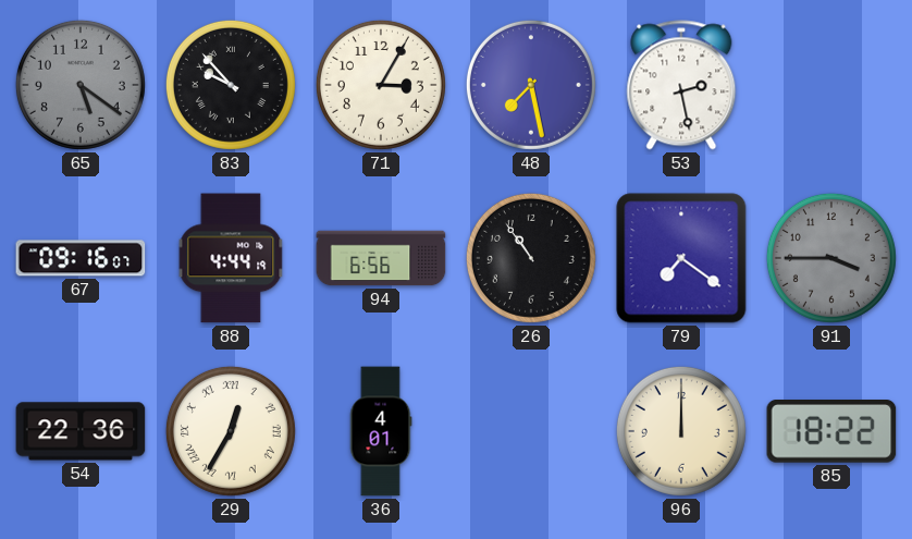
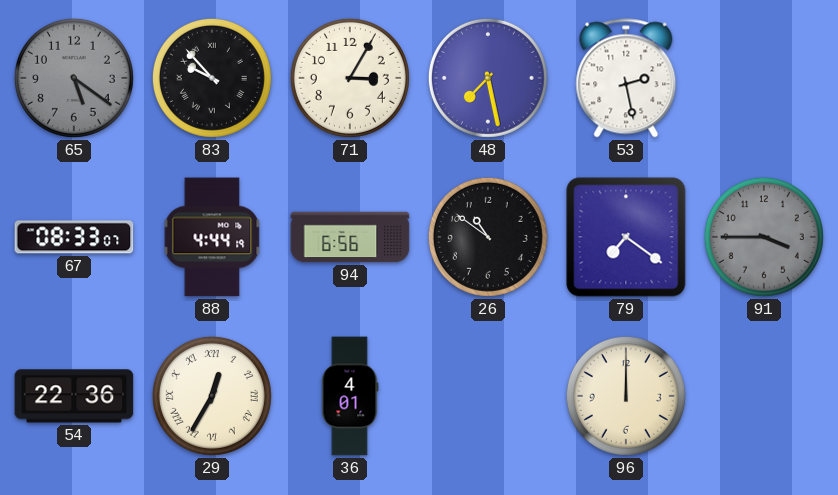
67: 09:16 -> 08:33
26: 10:54 -> 10:51
85: 18:22 -> none
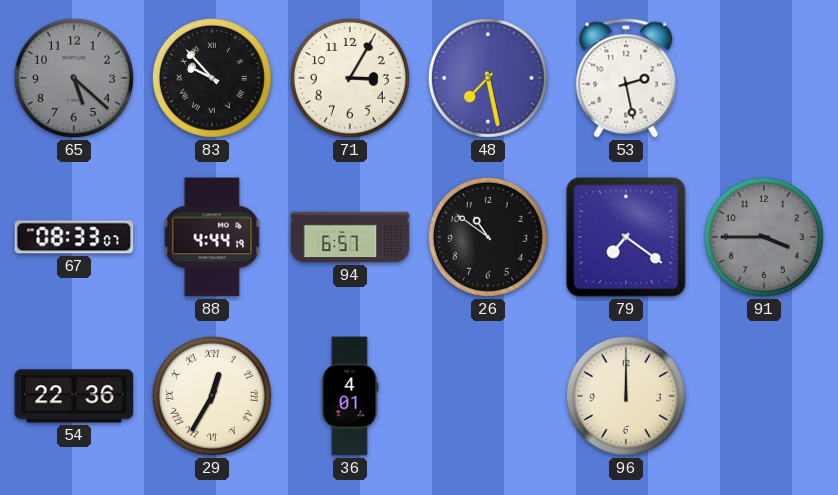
65: 5:21 -> 5:22
94: 6:56 -> 6:57
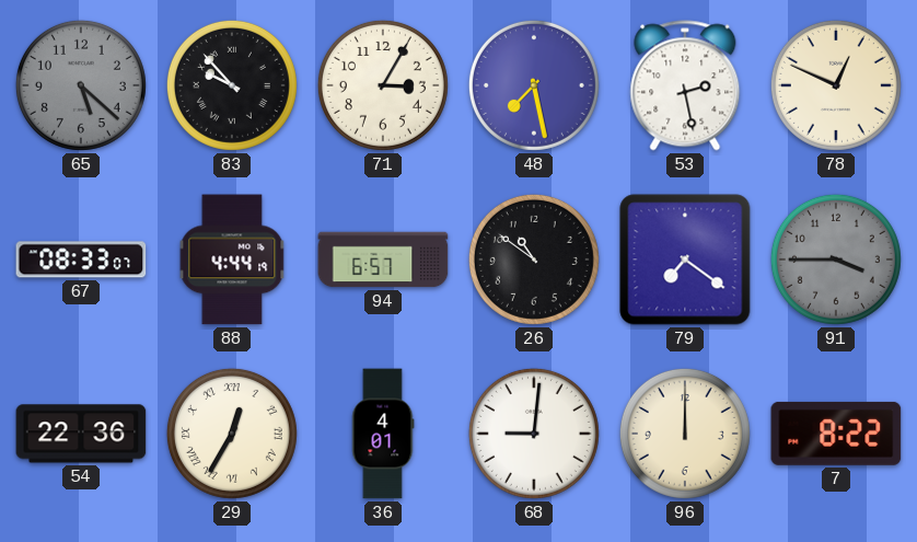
78: none -> 12:49
68: none -> 9:01
7: none -> 8:22
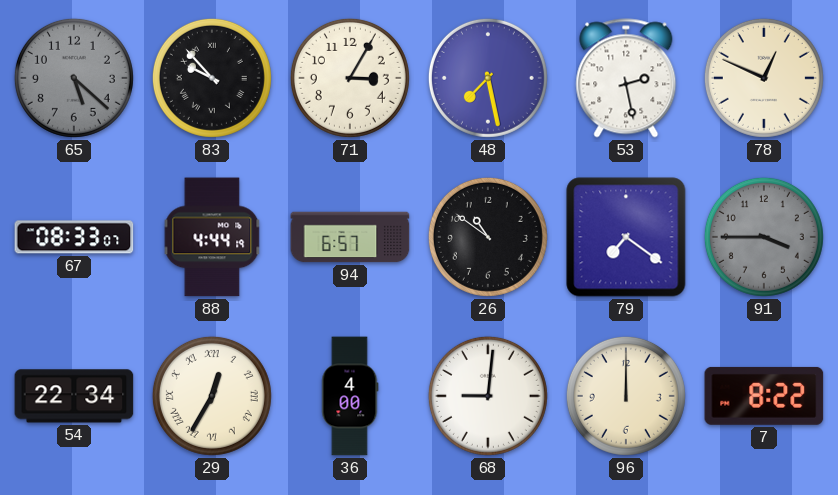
54: 22:36 -> 22:34
36: 4:01 -> 4:00
